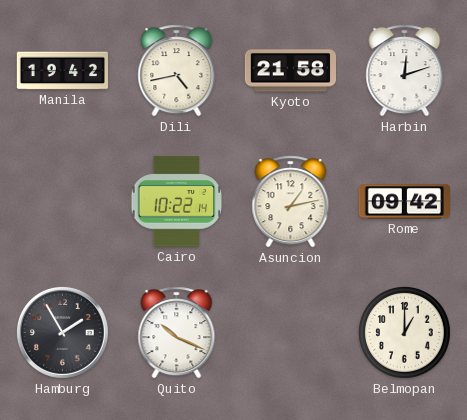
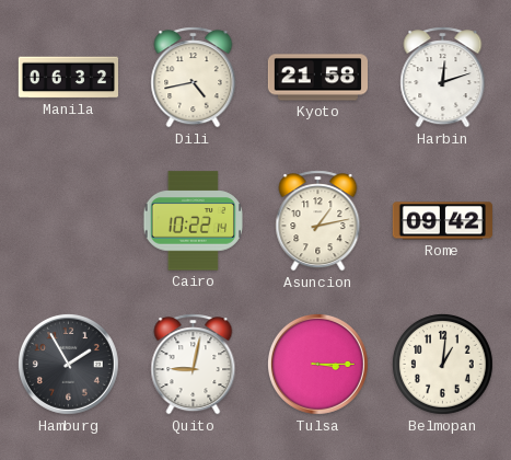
Manila: 19:42 -> 06:32
Quito: 10:19 -> 9:02
Tulsa: none -> 3:15
Belmopan: 1:00 -> 1:01
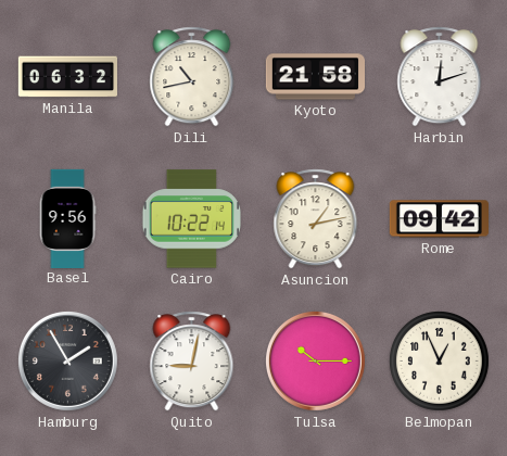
Dili: 4:43 -> 10:43
Basel: none -> 9:56
Tulsa: 3:15 -> 10:15
Belmopan: 1:01 -> 12:56
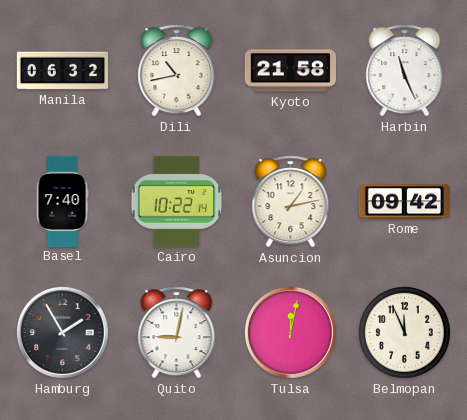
Harbin: 12:12 -> 11:26
Basel: 9:56 -> 7:40
Tulsa: 10:15 -> 12:02
Belmopan: 12:56 -> 11:56
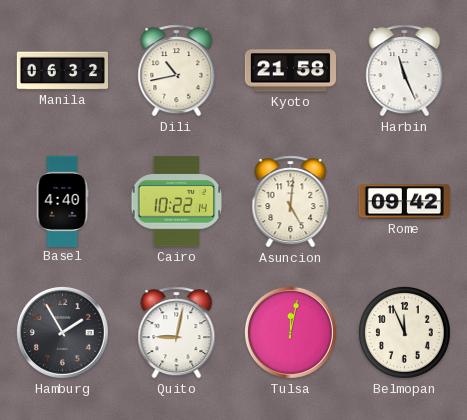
Basel: 7:40 -> 4:40
Asuncion: 1:13 -> 5:01
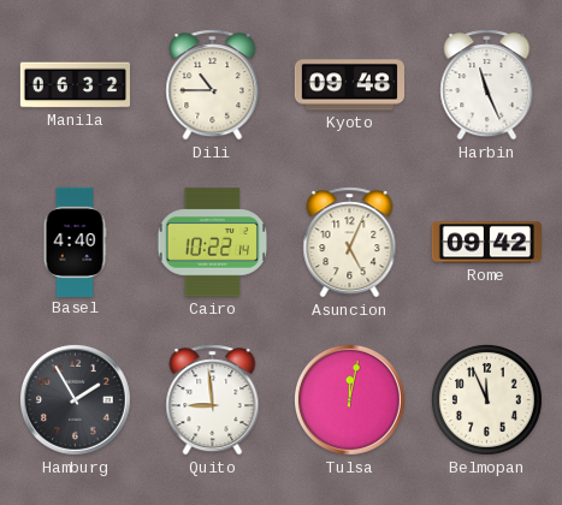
Dili: 10:43 -> 10:45
Kyoto: 21:58 -> 09:48
Asuncion: 5:01 -> 5:04
Quito: 9:02 -> 8:59
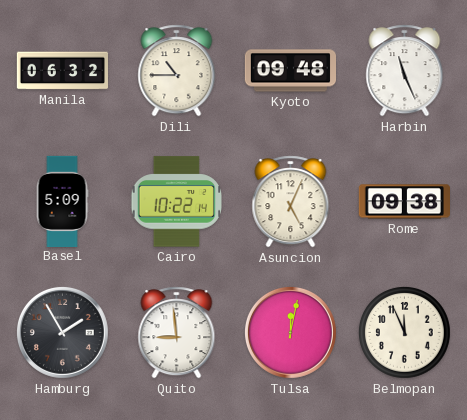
Basel: 4:40 -> 5:09
Rome: 09:42 -> 09:38
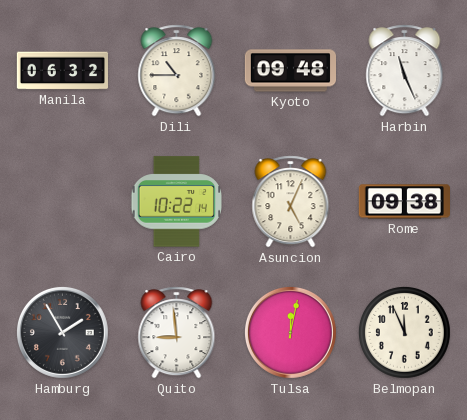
Basel: 5:09 -> none
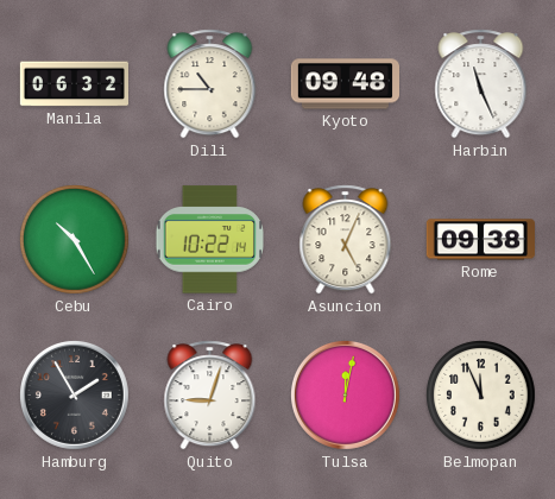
Cebu: none -> 10:25
Quito: 8:59 -> 9:03
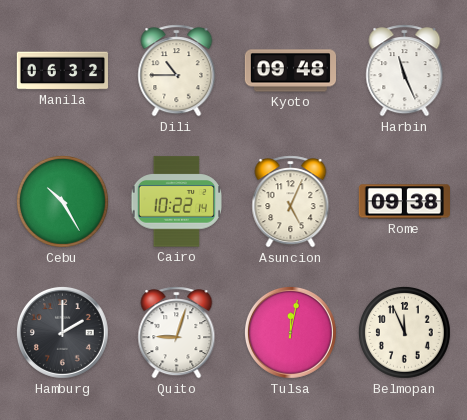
Hamburg: 1:55 -> 2:00
